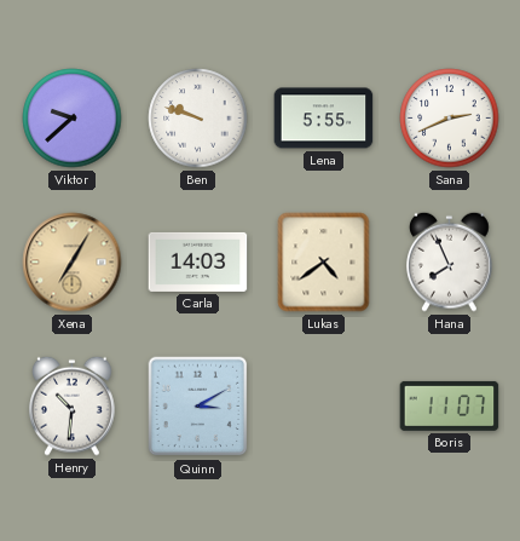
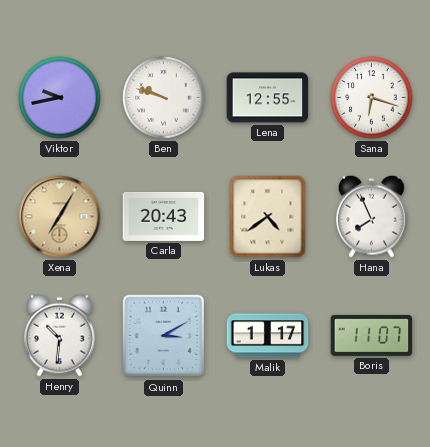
Viktor: 9:38 -> 9:43
Lena: 5:55 -> 12:55
Sana: 2:41 -> 6:18
Carla: 14:03 -> 20:43
Malik: none -> 1:17
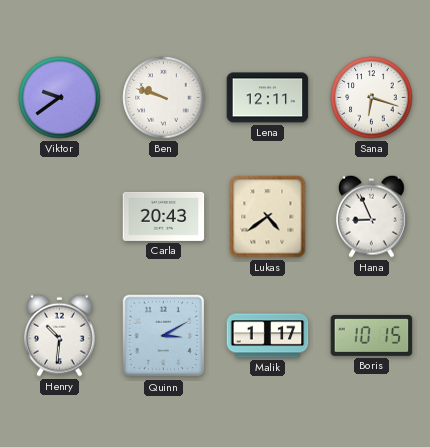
Viktor: 9:43 -> 9:39
Lena: 12:55 -> 12:11
Xena: 7:05 -> none
Hana: 7:56 -> 8:56
Boris: 11:07 -> 10:15
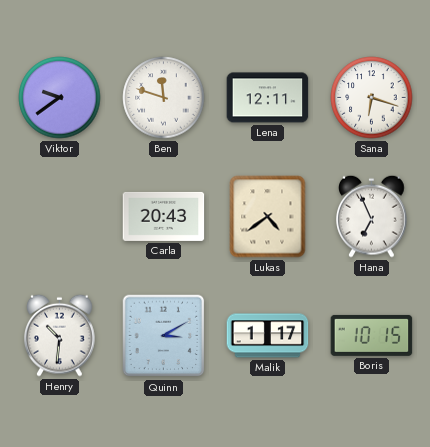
Ben: 9:48 -> 11:48
Hana: 8:56 -> 6:56
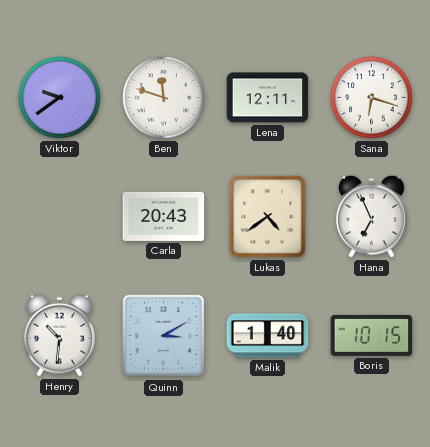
Malik: 1:17 -> 1:40
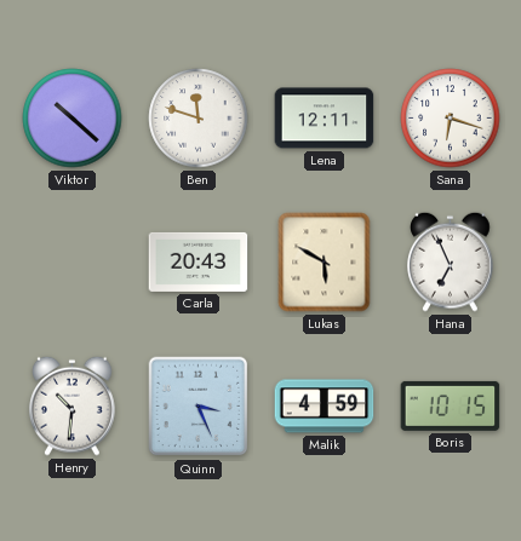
Viktor: 9:39 -> 10:22
Lukas: 4:39 -> 5:50
Quinn: 3:10 -> 3:26
Malik: 1:40 -> 4:59
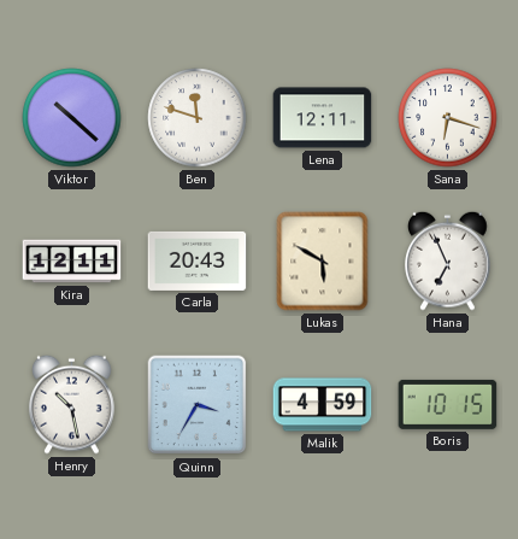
Kira: none -> 12:11
Henry: 10:31 -> 10:28
Quinn: 3:26 -> 3:35
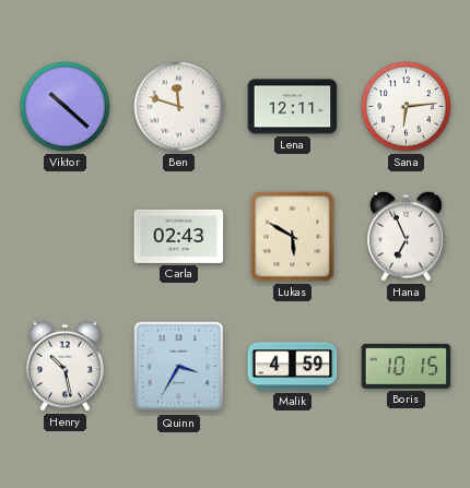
Sana: 6:18 -> 6:14
Kira: 12:11 -> none
Carla: 20:43 -> 02:43
